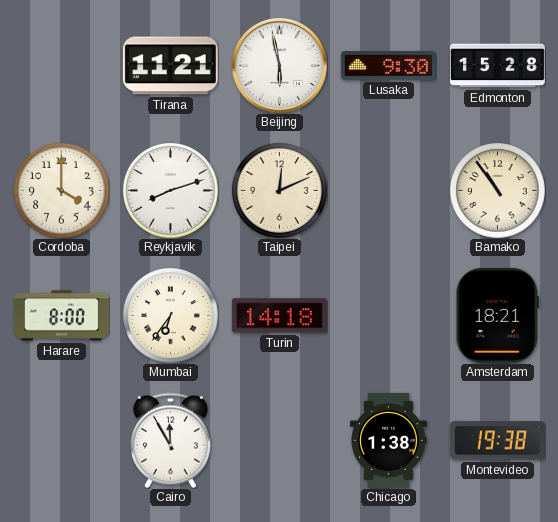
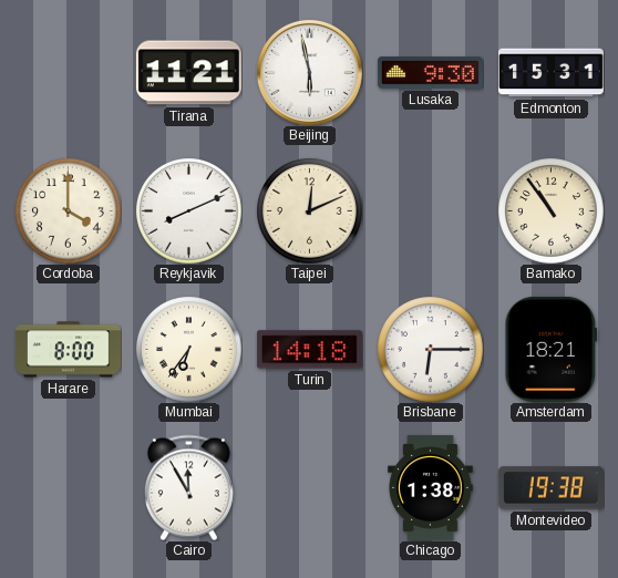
Edmonton: 15:28 -> 15:31
Reykjavik: 8:12 -> 8:11
Brisbane: none -> 6:15
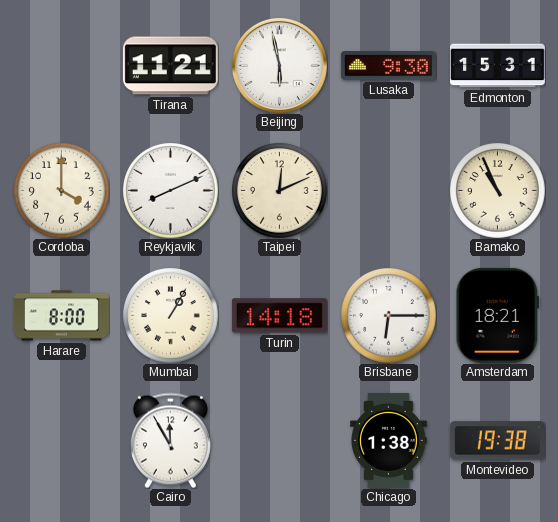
Bamako: 10:54 -> 10:56
Mumbai: 6:36 -> 1:05
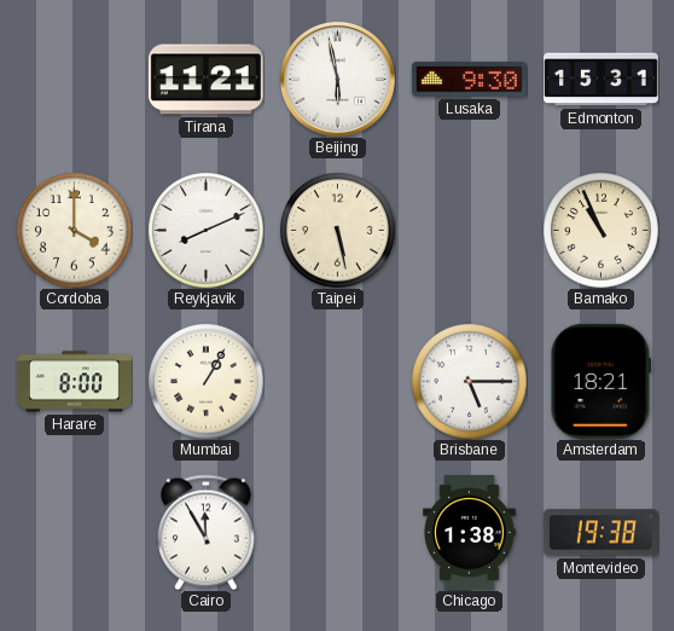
Taipei: 12:11 -> 5:28
Turin: 14:18 -> none
Brisbane: 6:15 -> 5:15
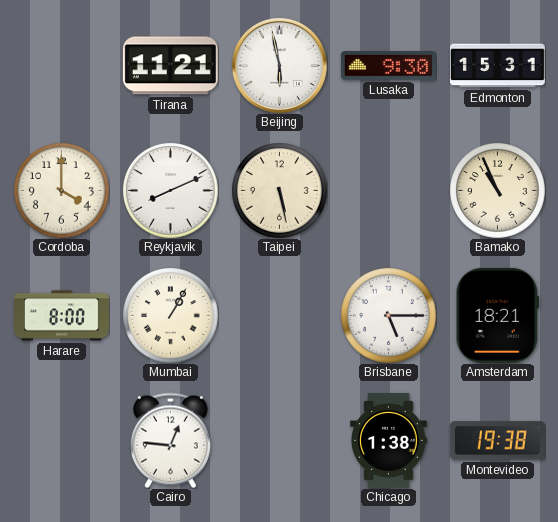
Cairo: 11:55 -> 12:46
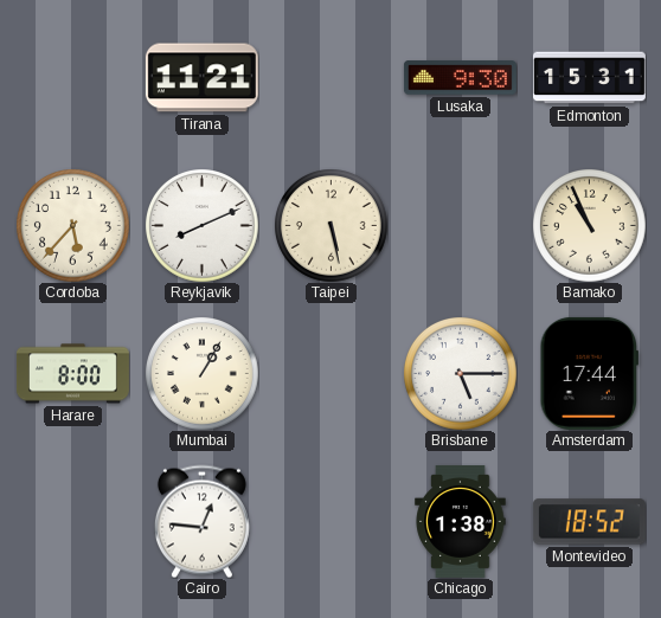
Beijing: 5:58 -> none
Cordoba: 4:00 -> 5:37
Amsterdam: 18:21 -> 17:44
Montevideo: 19:38 -> 18:52
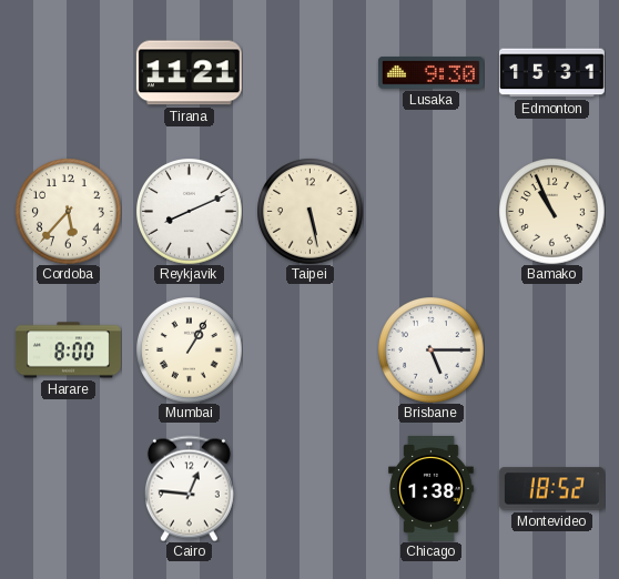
Amsterdam: 17:44 -> none
